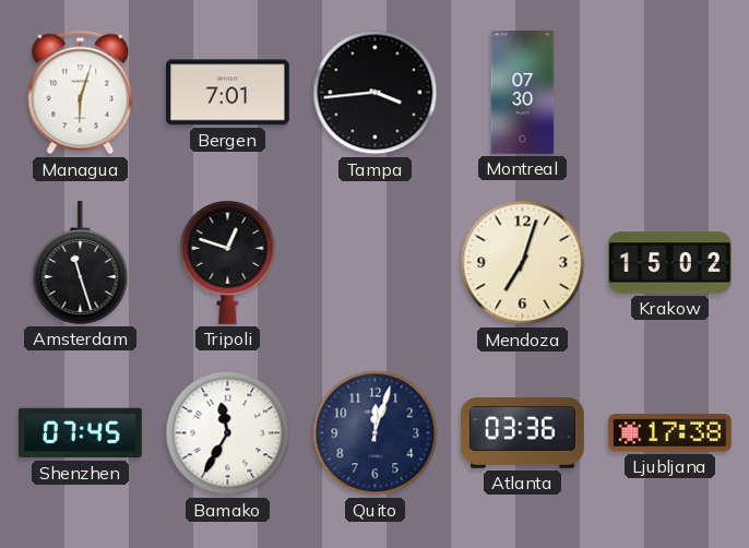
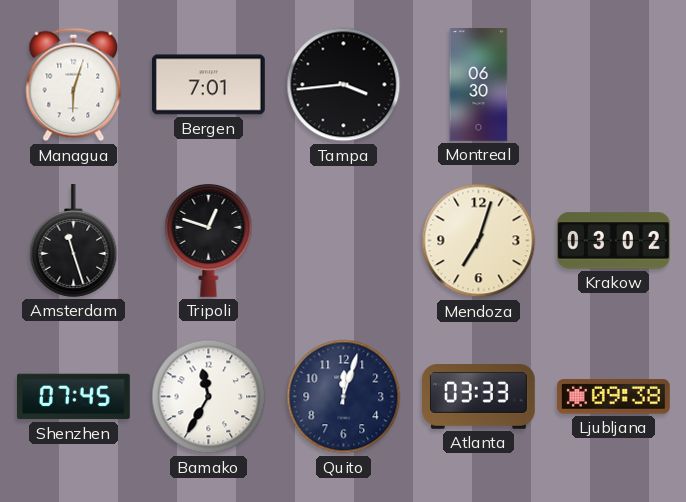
Montreal: 07:30 -> 06:30
Krakow: 15:02 -> 03:02
Atlanta: 03:36 -> 03:33
Ljubljana: 17:38 -> 09:38
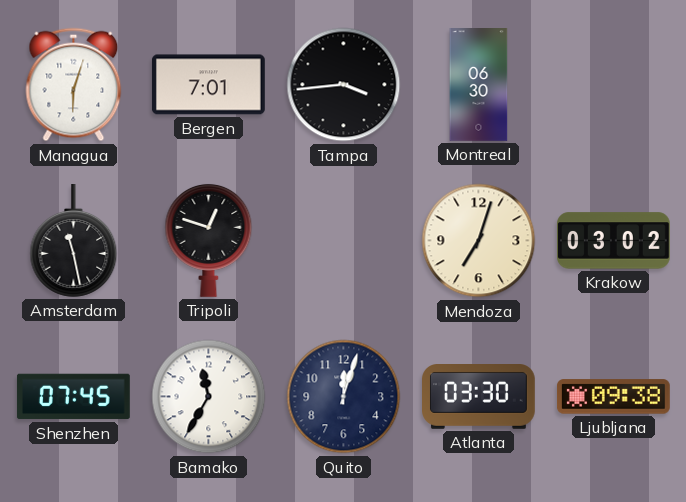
Amsterdam: 11:27 -> 11:28
Atlanta: 03:33 -> 03:30
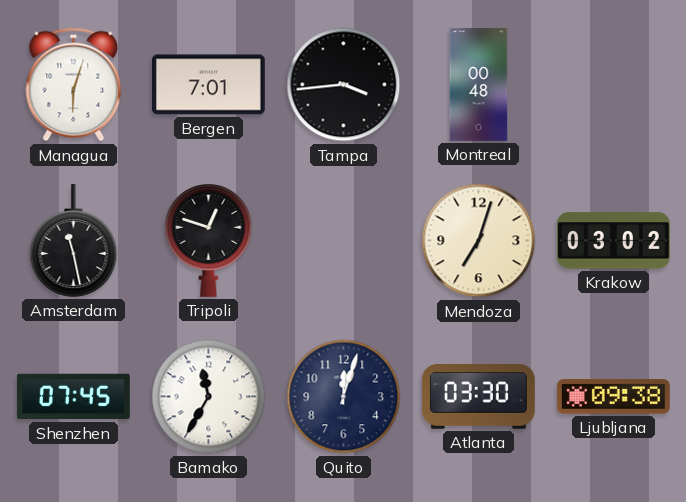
Montreal: 06:30 -> 00:48
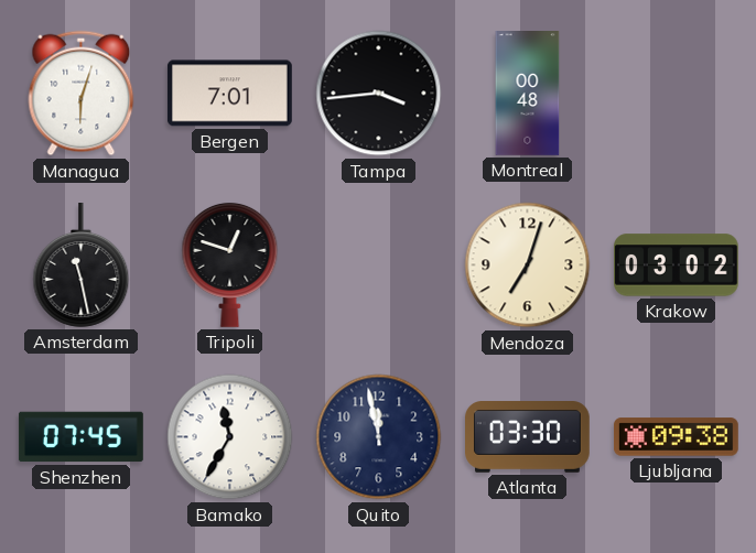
Quito: 12:03 -> 11:58
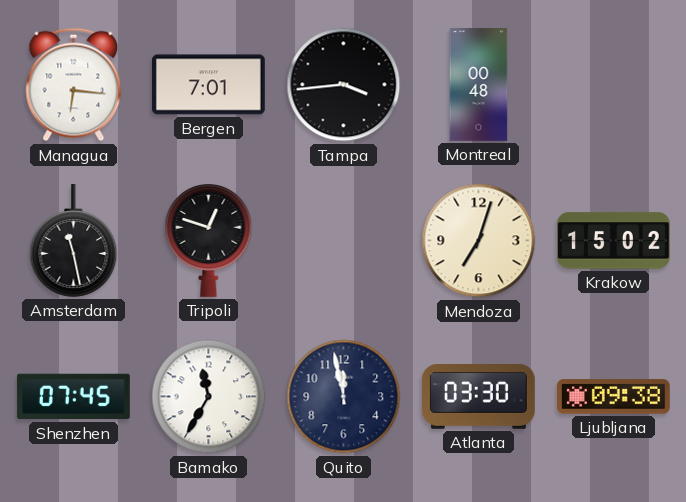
Managua: 6:03 -> 6:16
Krakow: 03:02 -> 15:02
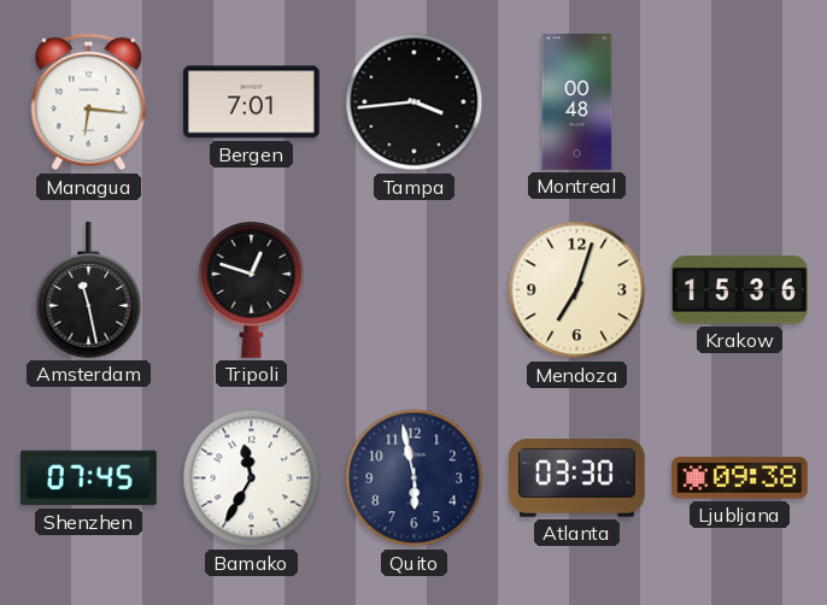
Krakow: 15:02 -> 15:36
Quito: 11:58 -> 5:58
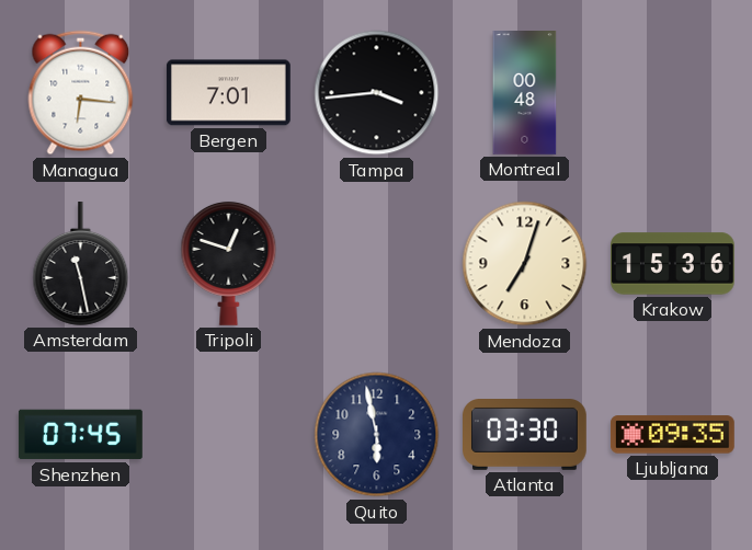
Bamako: 11:35 -> none
Ljubljana: 09:38 -> 09:35
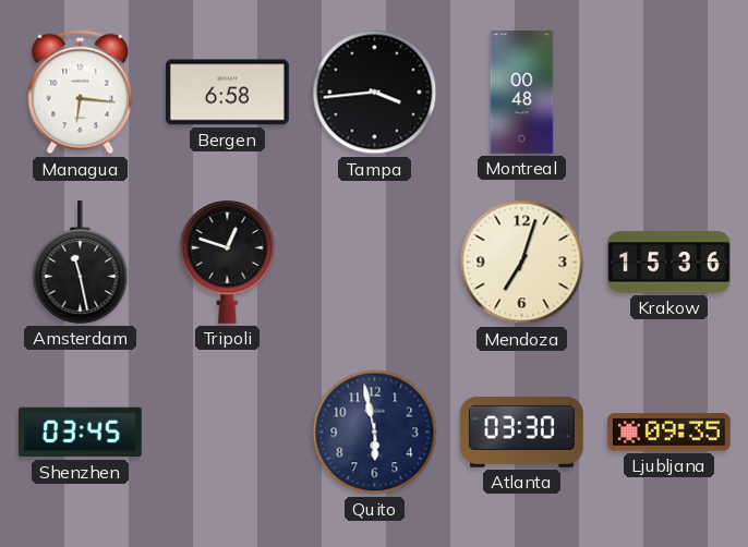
Bergen: 7:01 -> 6:58
Shenzhen: 07:45 -> 03:45
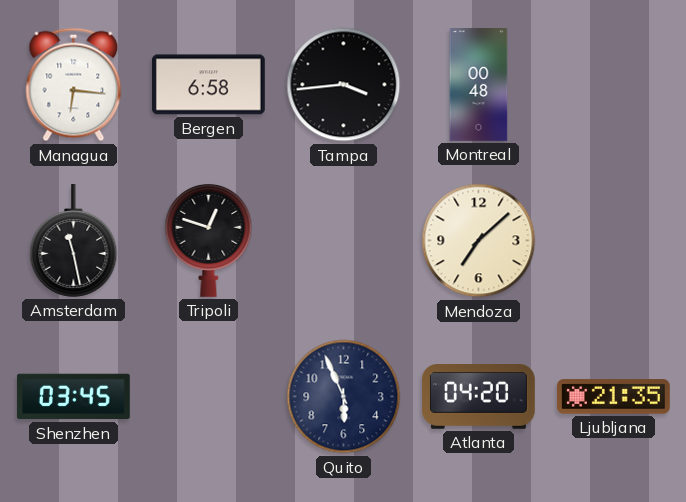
Mendoza: 7:03 -> 7:08
Krakow: 15:36 -> none
Quito: 5:58 -> 5:56
Atlanta: 03:30 -> 04:20
Ljubljana: 09:35 -> 21:35
